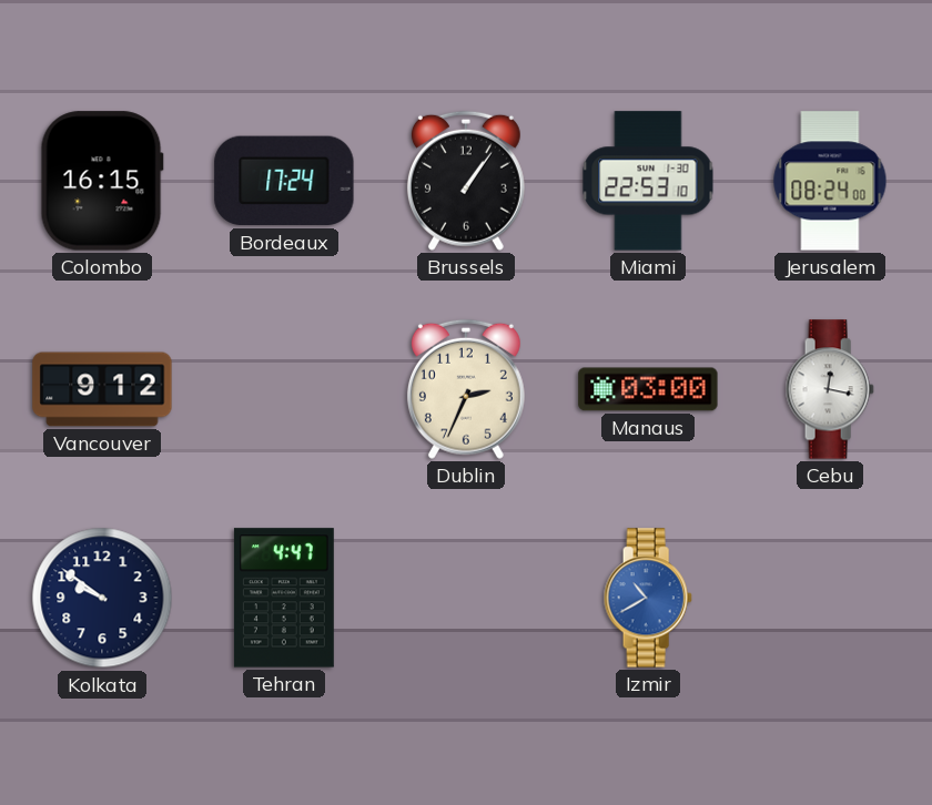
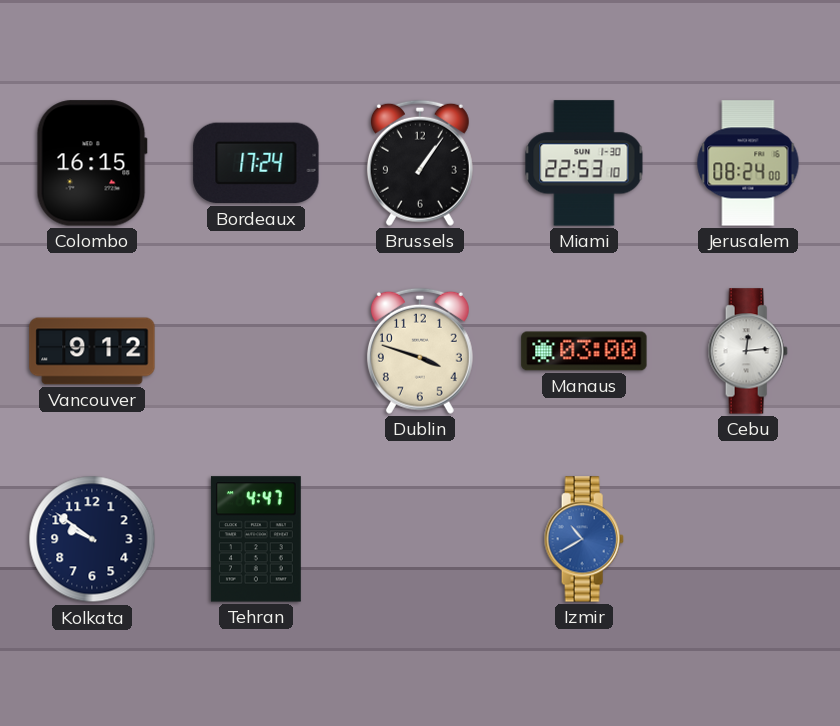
Dublin: 2:34 -> 3:48
Cebu: 12:17 -> 12:14
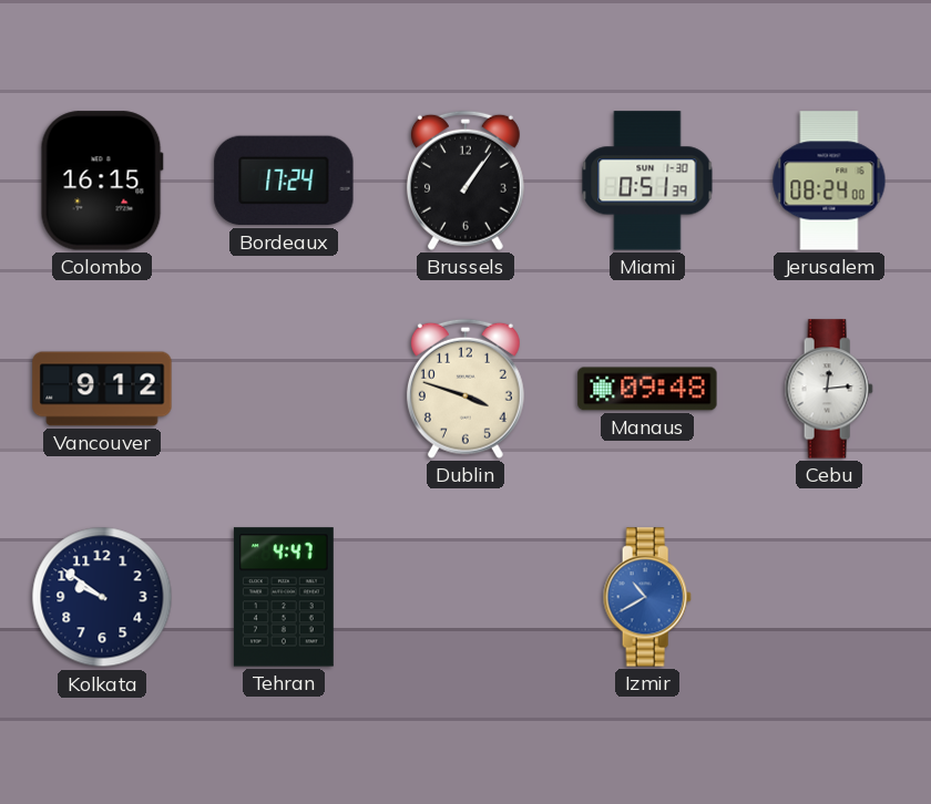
Miami: 22:53 -> 0:51
Manaus: 03:00 -> 09:48
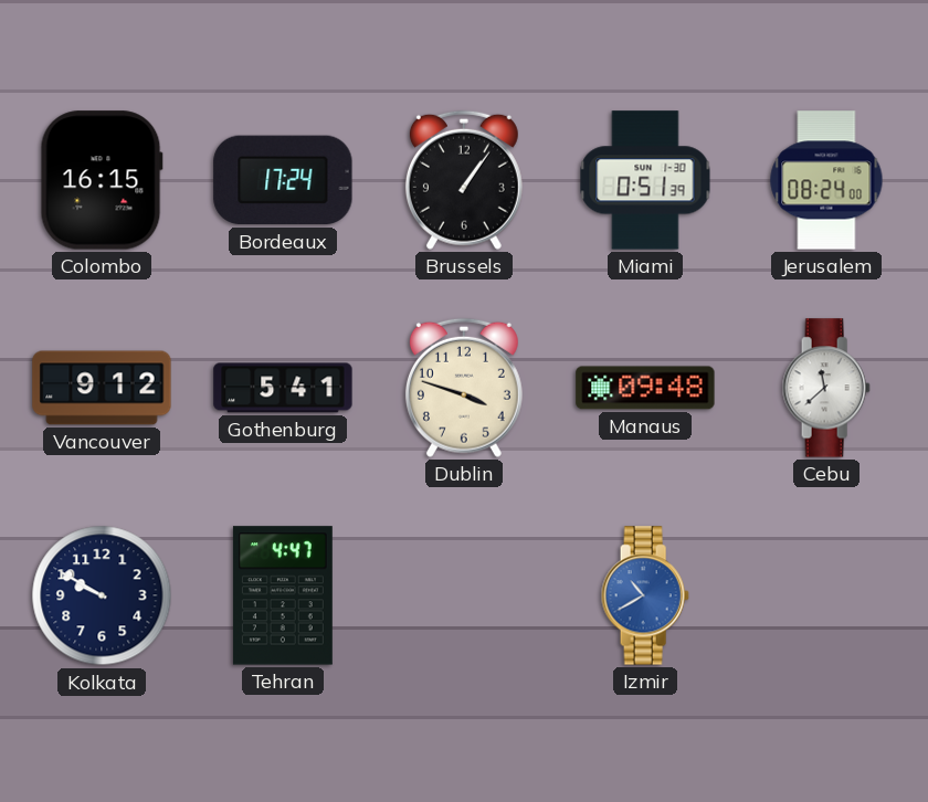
Gothenburg: none -> 5:41
Cebu: 12:14 -> 11:38
Kolkata: 9:51 -> 9:50
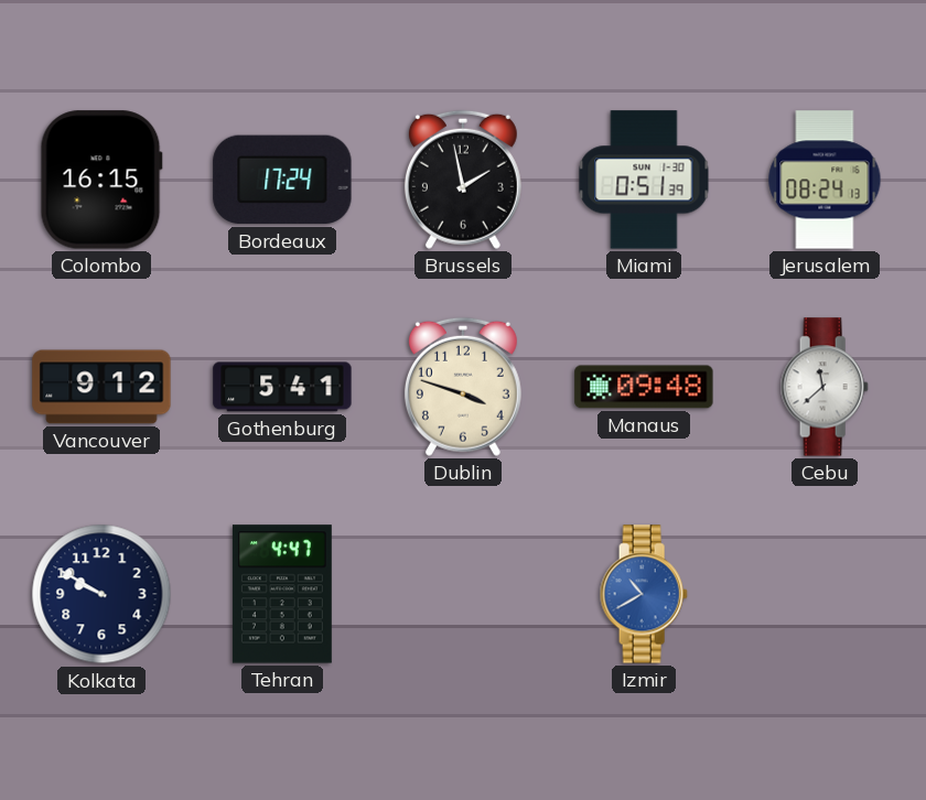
Brussels: 1:06 -> 1:58
Jerusalem: 08:24:00 -> 08:24:13
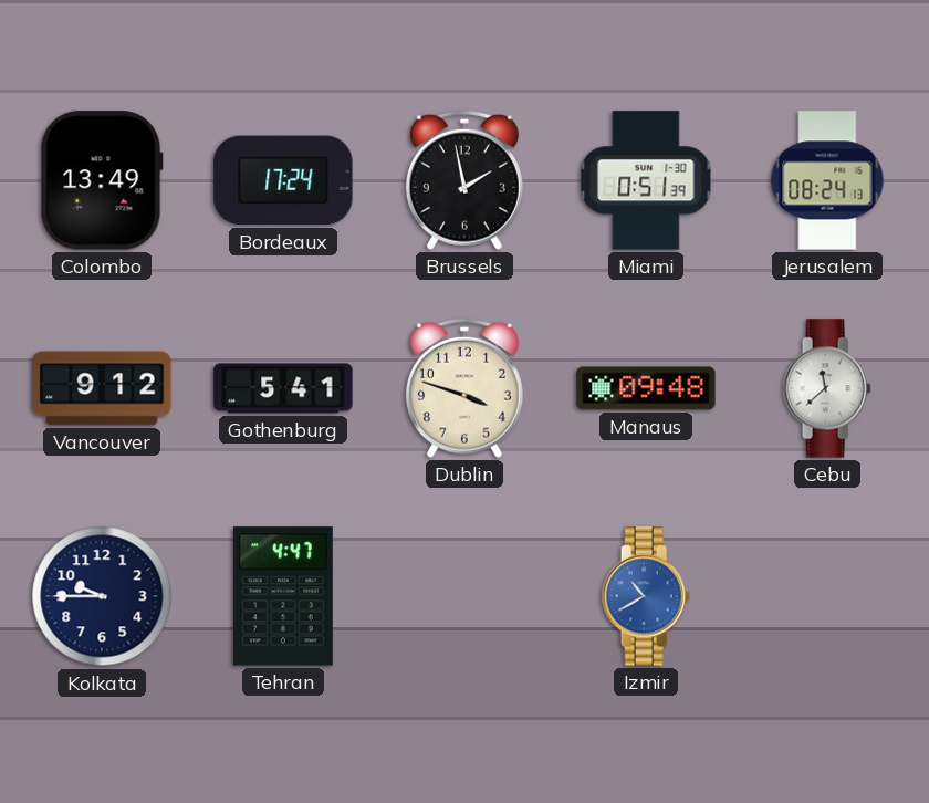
Colombo: 16:15 -> 13:49
Kolkata: 9:50 -> 9:45
